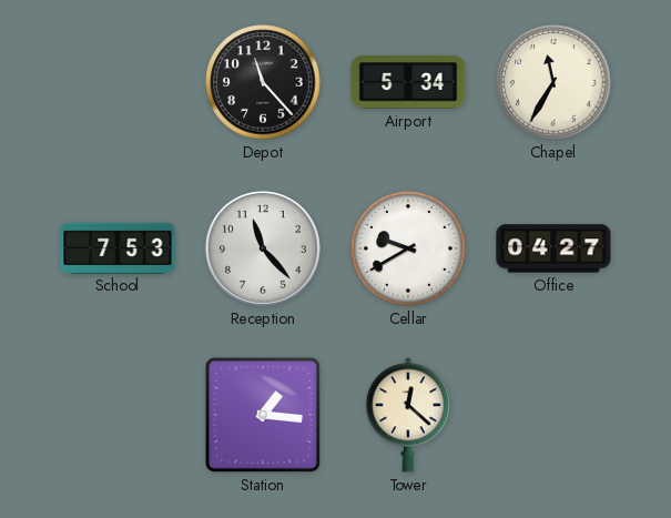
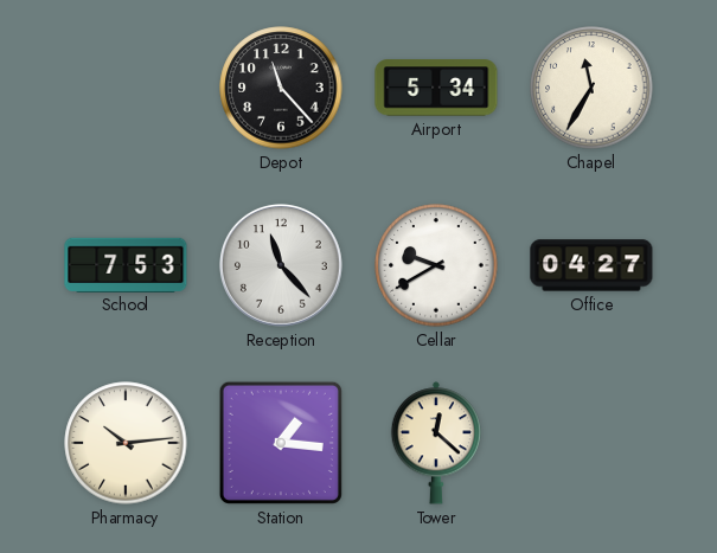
Pharmacy: none -> 10:14
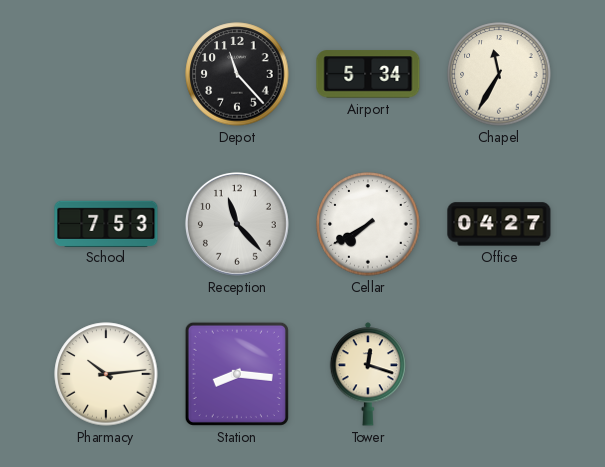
Cellar: 9:40 -> 7:40
Station: 1:16 -> 8:16
Tower: 12:22 -> 12:18
